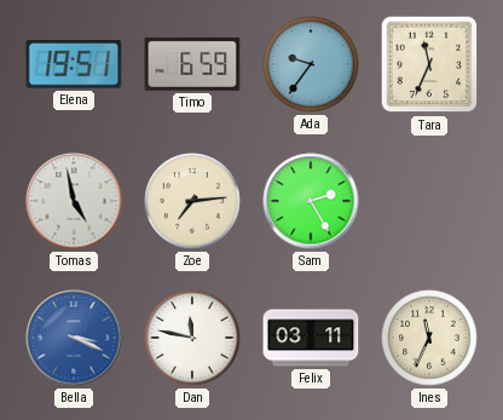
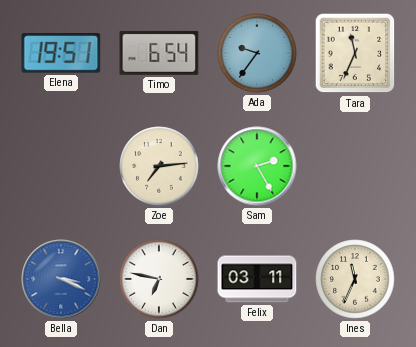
Timo: 6:59 -> 6:54
Tomas: 4:58 -> none
Dan: 11:47 -> 6:47
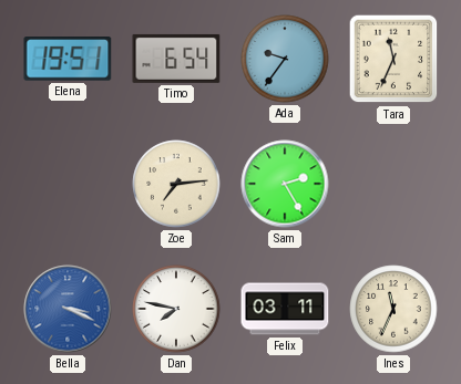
Dan: 6:47 -> 7:47
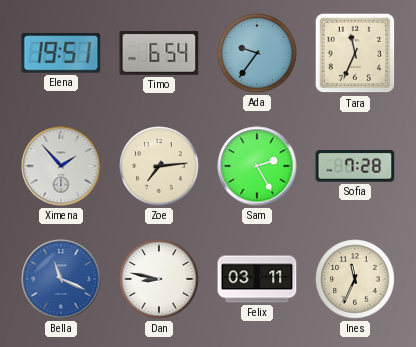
Ximena: none -> 1:53
Sofia: none -> 7:28
Bella: 3:19 -> 11:19
Dan: 7:47 -> 8:47
